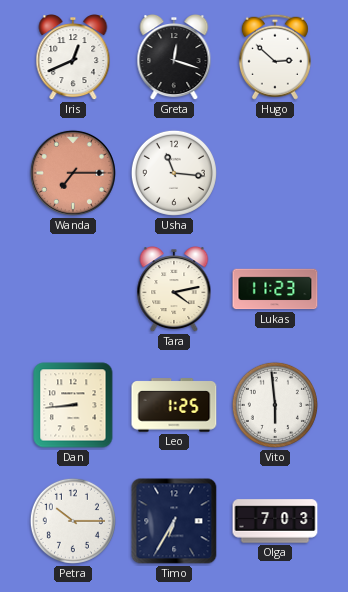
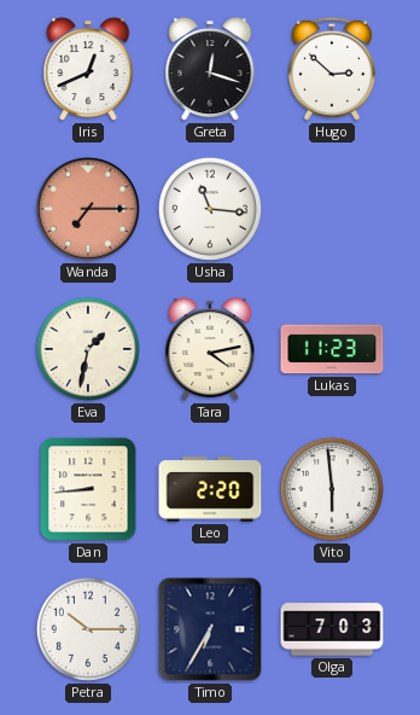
Eva: none -> 1:32
Leo: 1:25 -> 2:20
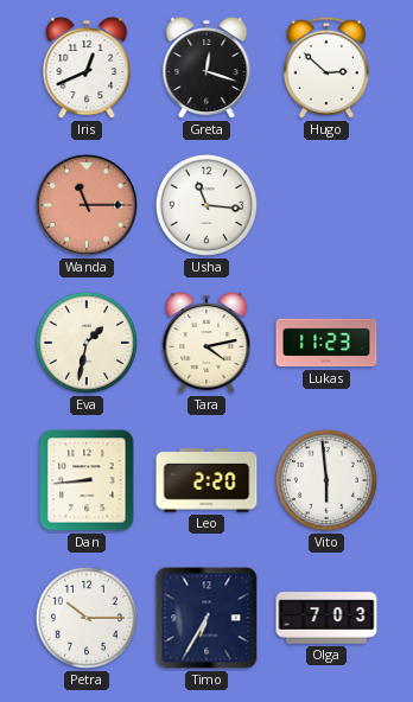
Wanda: 7:15 -> 11:15
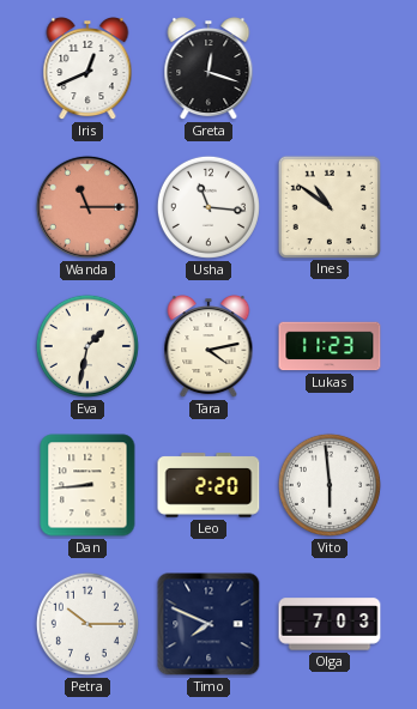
Hugo: 2:52 -> none
Ines: none -> 10:51
Timo: 6:35 -> 7:49
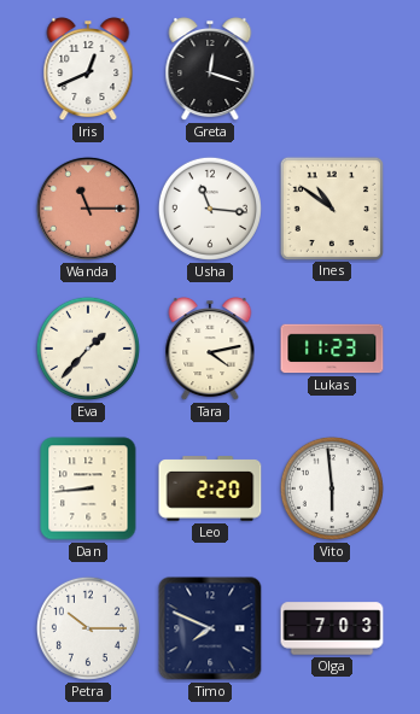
Eva: 1:32 -> 1:37
